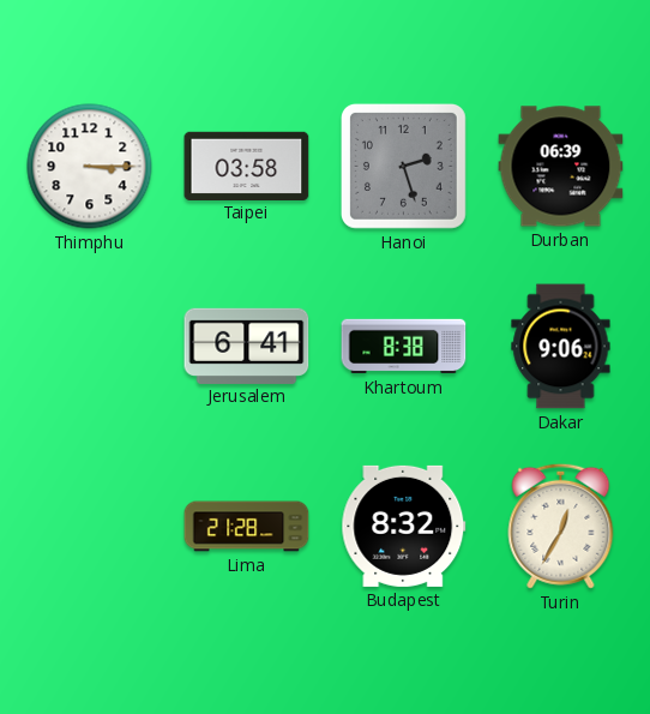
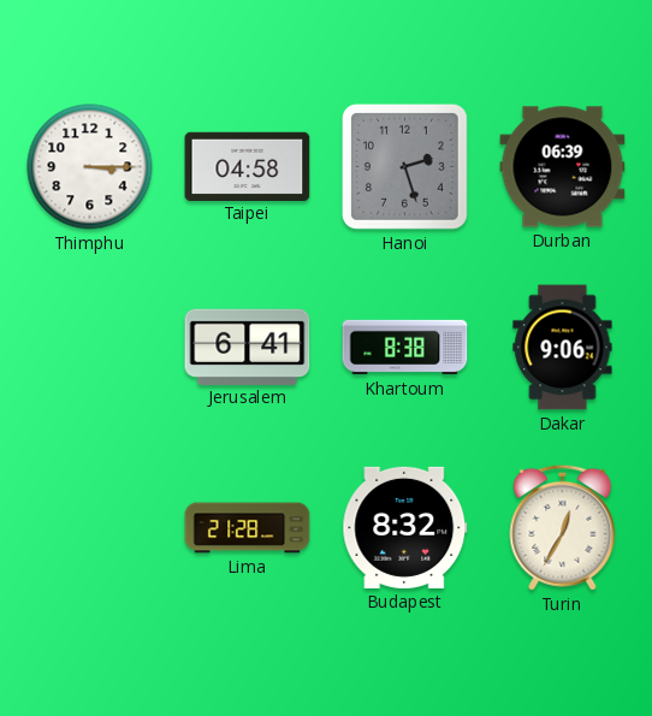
Taipei: 03:58 -> 04:58
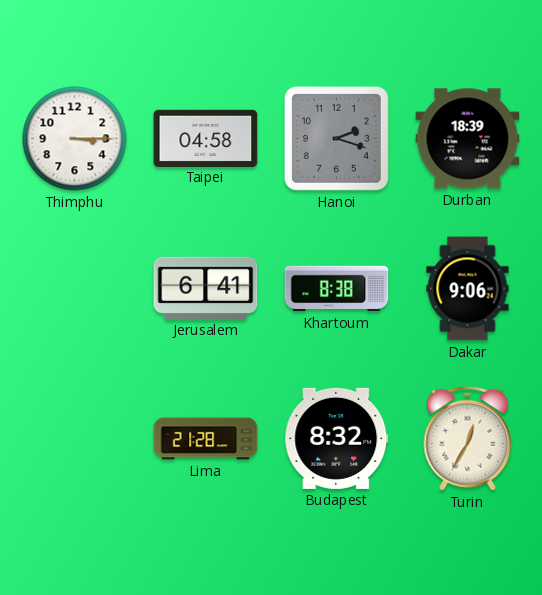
Hanoi: 2:27 -> 2:18
Durban: 06:39 -> 18:39
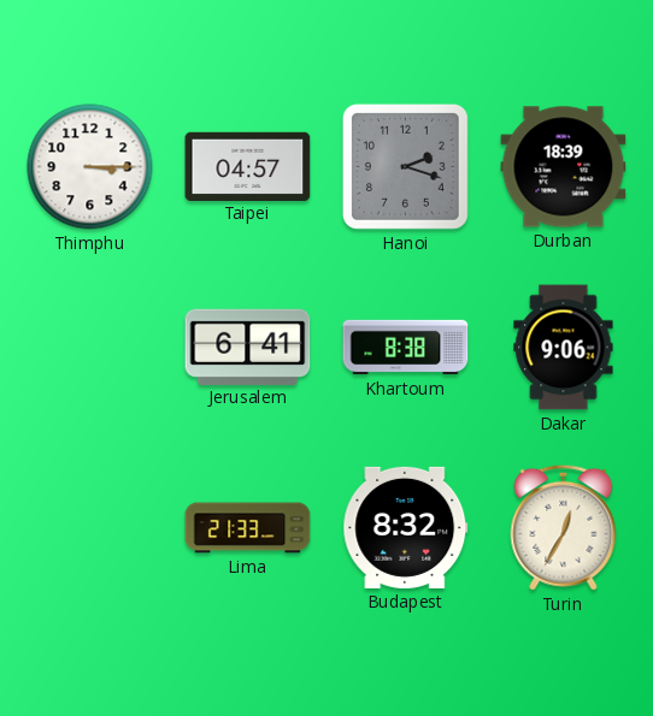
Taipei: 04:58 -> 04:57
Lima: 21:28 -> 21:33
